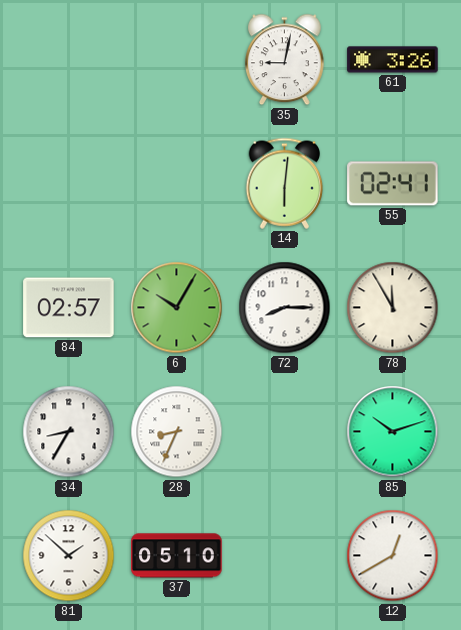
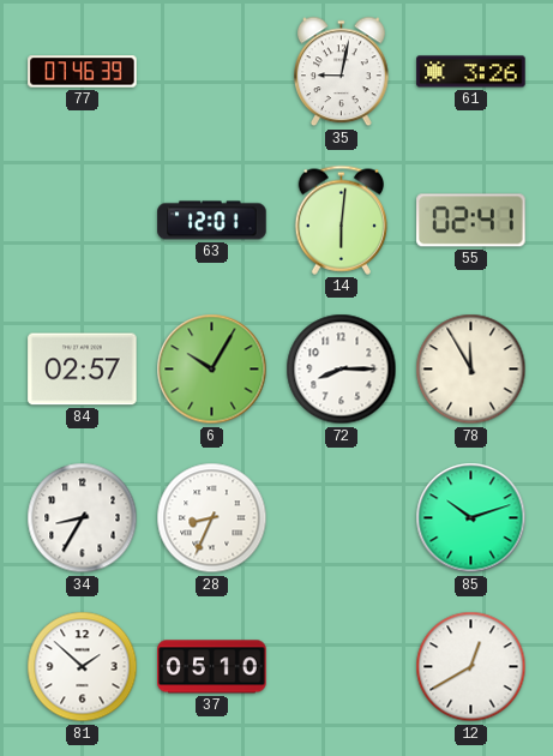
77: none -> 07:46
63: none -> 12:01
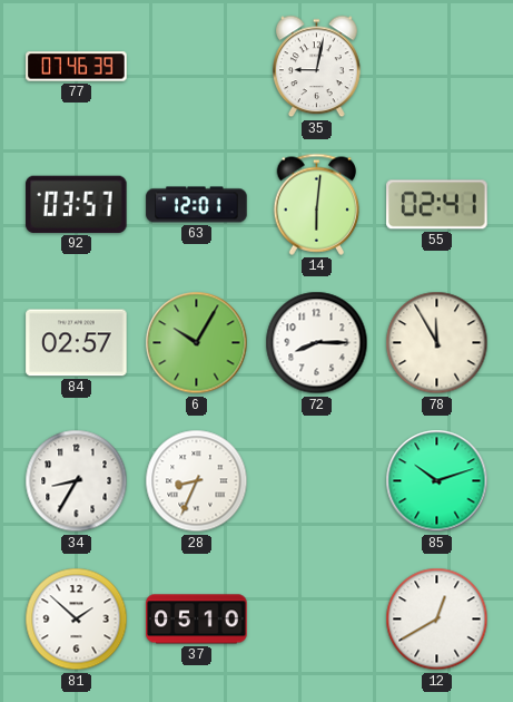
61: 3:26 -> none
92: none -> 03:57
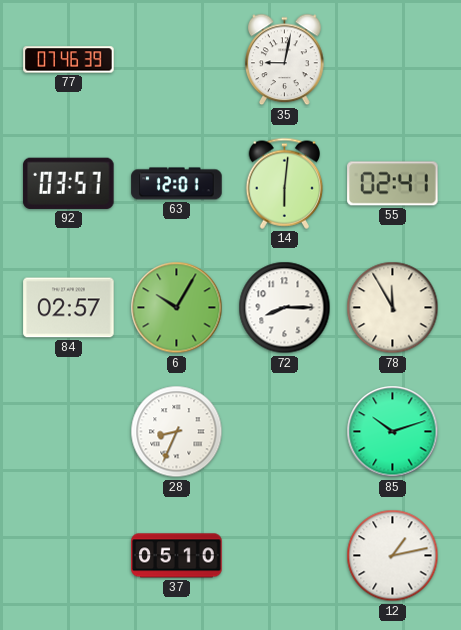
34: 8:35 -> none
81: 1:52 -> none
12: 12:40 -> 1:13
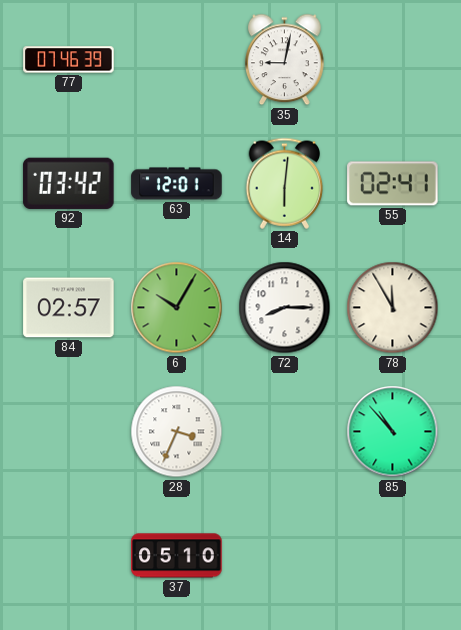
92: 03:57 -> 03:42
28: 8:34 -> 3:34
85: 10:12 -> 10:53
12: 1:13 -> none
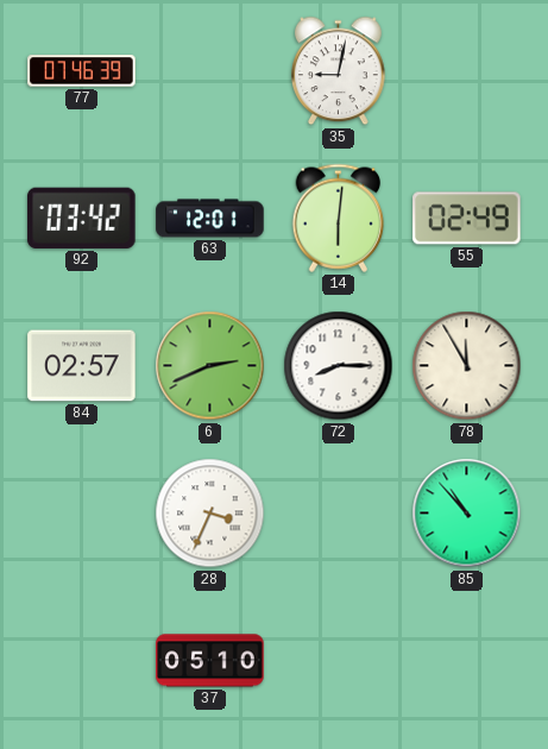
55: 02:41 -> 02:49
6: 10:05 -> 2:41
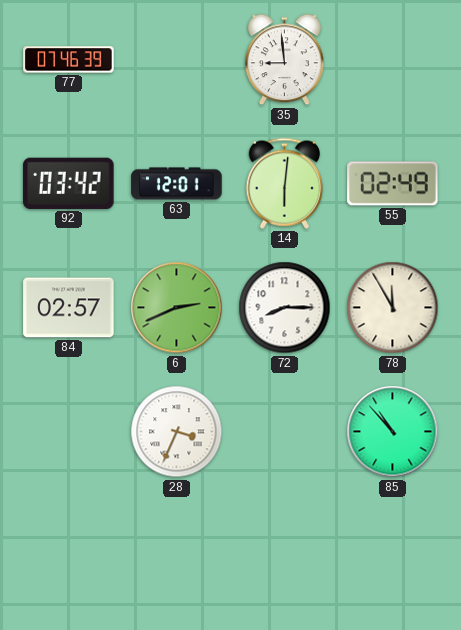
35: 9:02 -> 8:59
37: 05:10 -> none
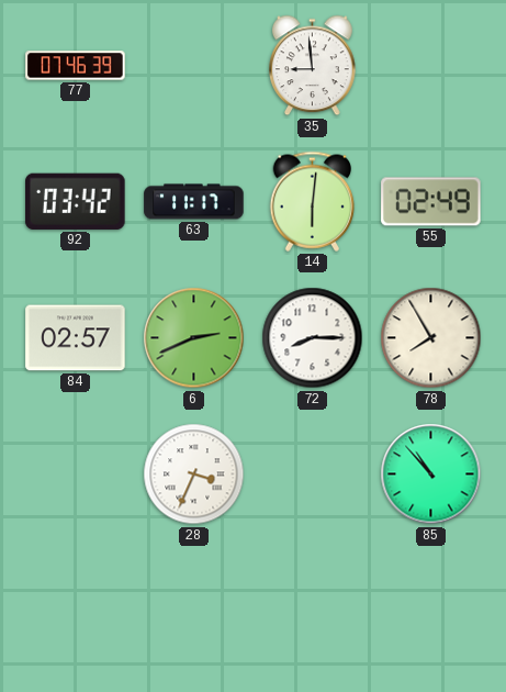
63: 12:01 -> 11:17
78: 11:55 -> 7:55
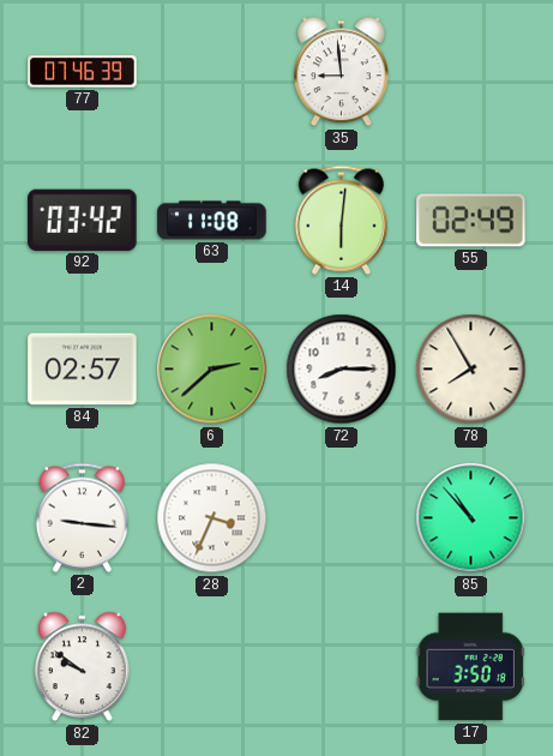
63: 11:17 -> 11:08
6: 2:41 -> 2:38
2: none -> 9:16
82: none -> 9:51
17: none -> 3:50
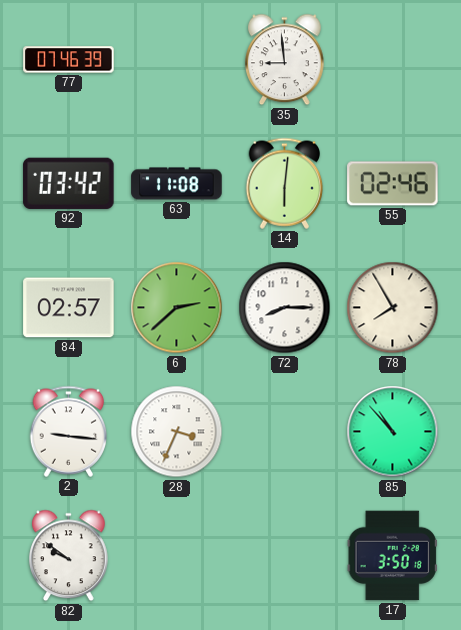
55: 02:49 -> 02:46
